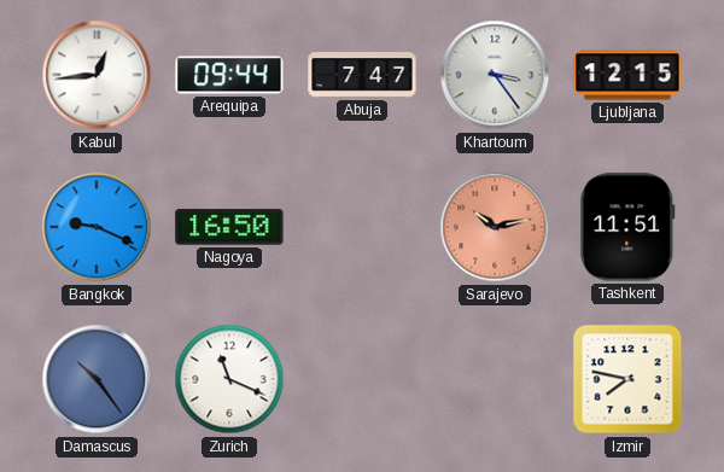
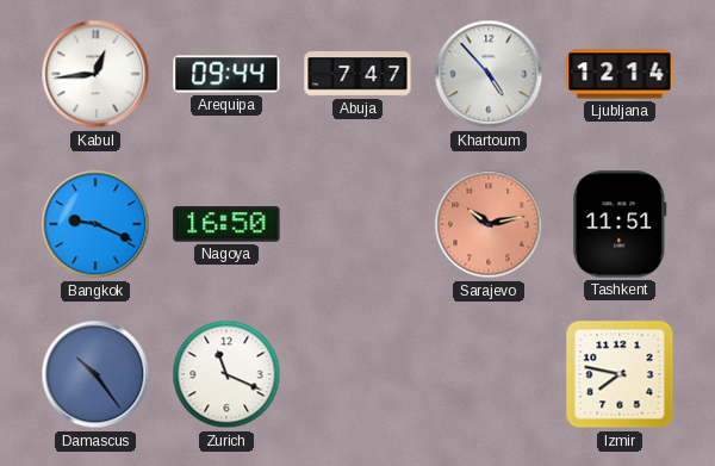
Khartoum: 3:24 -> 4:53
Ljubljana: 12:15 -> 12:14
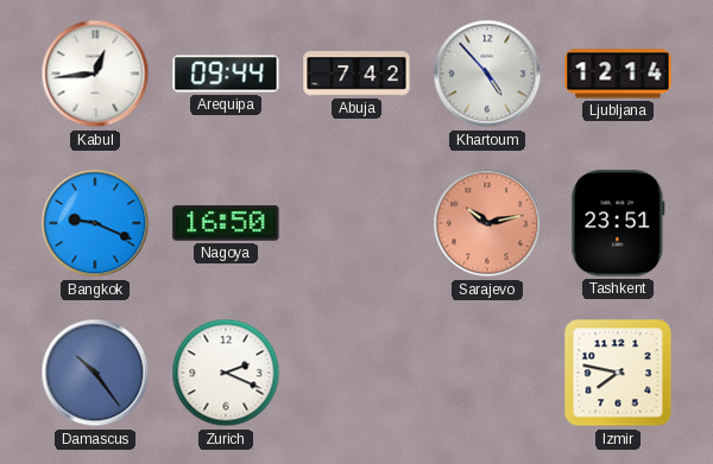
Abuja: 7:47 -> 7:42
Tashkent: 11:51 -> 23:51
Zurich: 11:19 -> 2:19
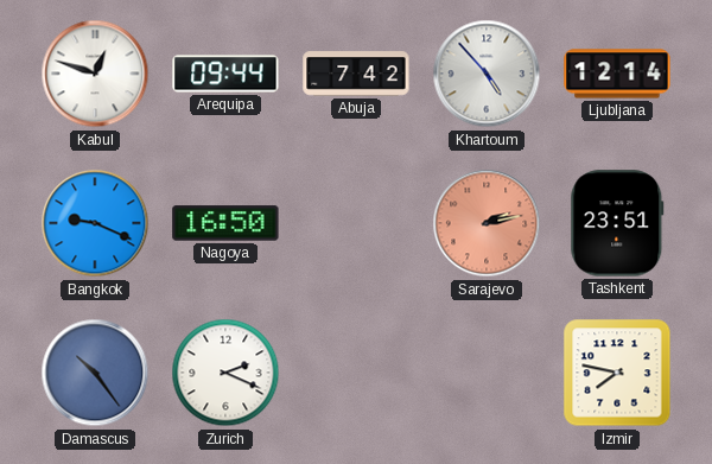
Kabul: 12:44 -> 12:48
Sarajevo: 10:13 -> 2:13
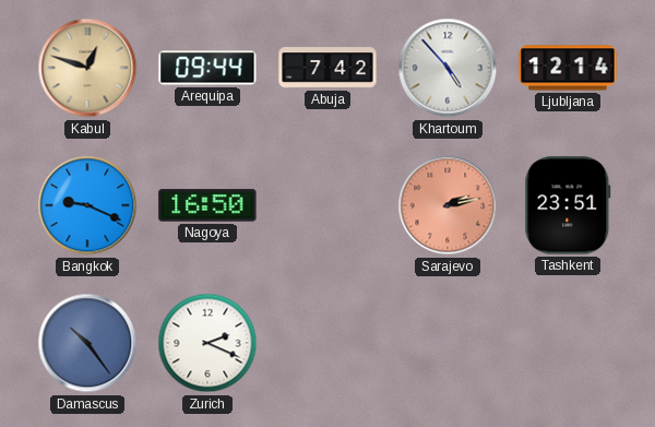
Kabul dial: white -> champagne
Izmir: 7:47 -> none
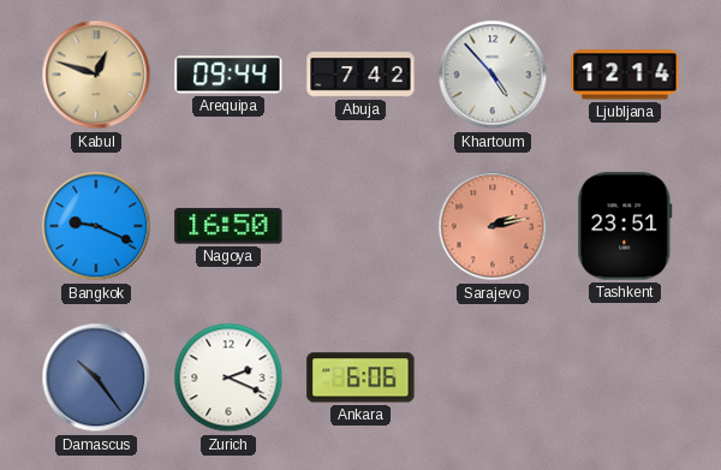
Ankara: none -> 6:06
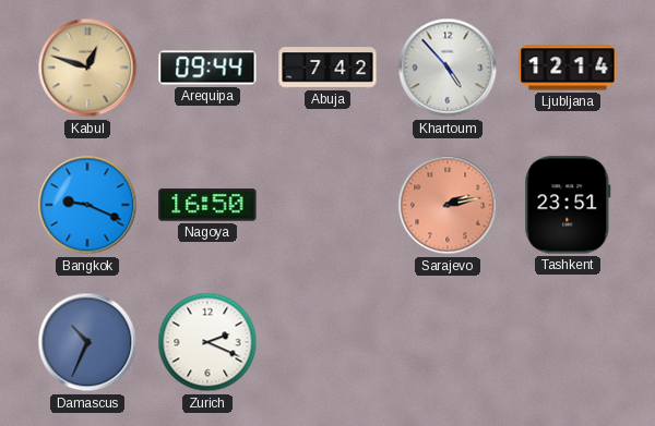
Damascus: 10:24 -> 10:34
Ankara: 6:06 -> none
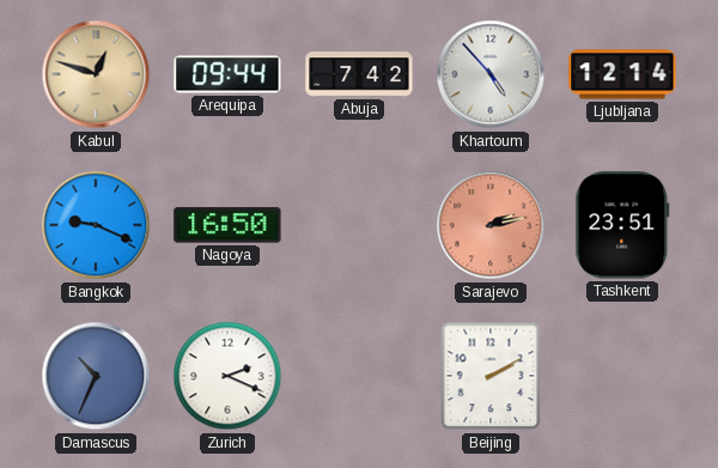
Beijing: none -> 2:10
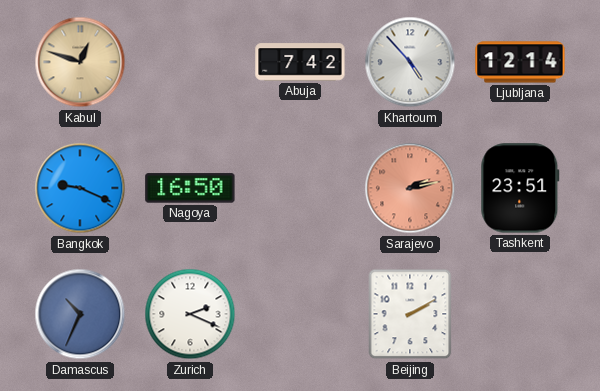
Arequipa: 09:44 -> none
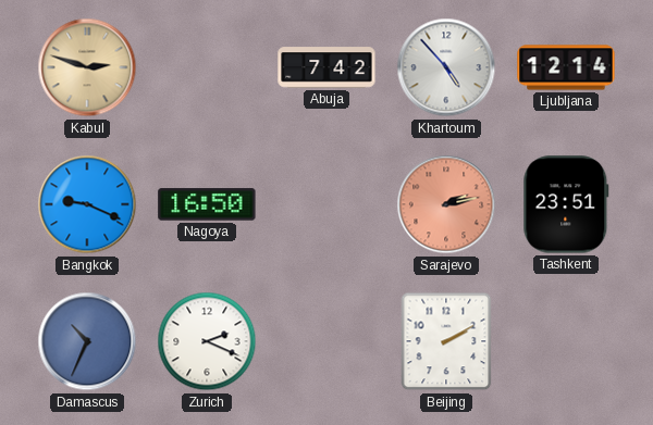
Kabul: 12:48 -> 2:48
